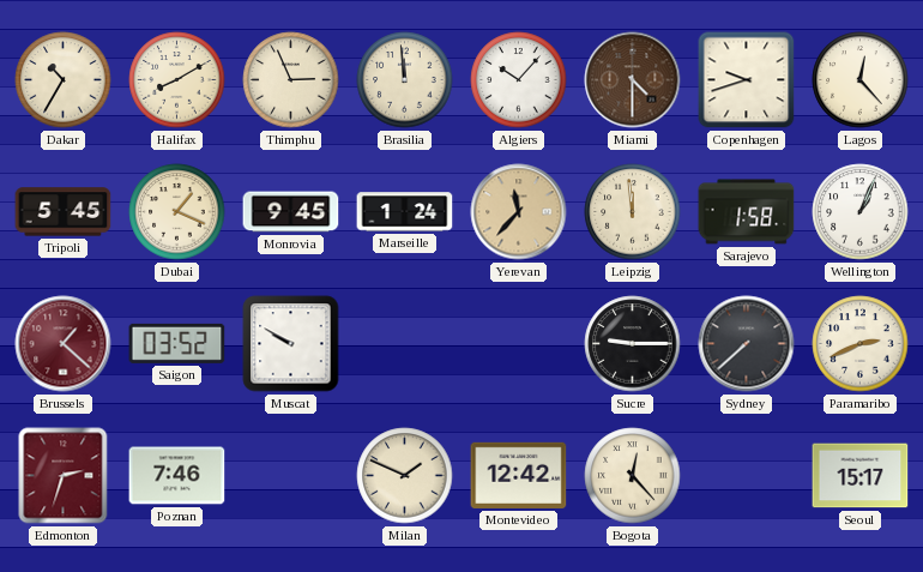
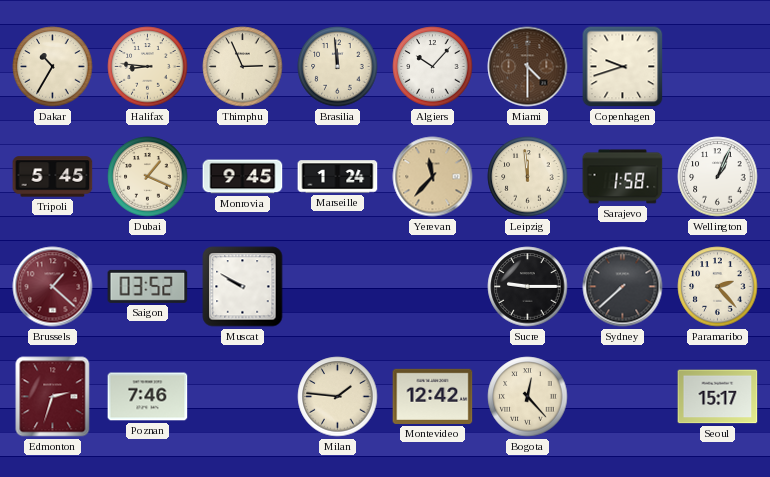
Halifax: 8:10 -> 8:46
Lagos: 12:23 -> none
Paramaribo: 2:41 -> 2:23
Milan: 1:49 -> 1:46
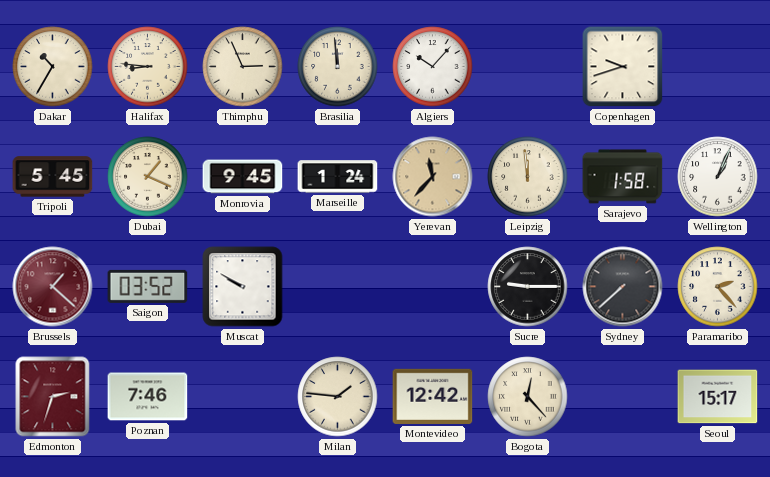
Miami: 4:30 -> none
